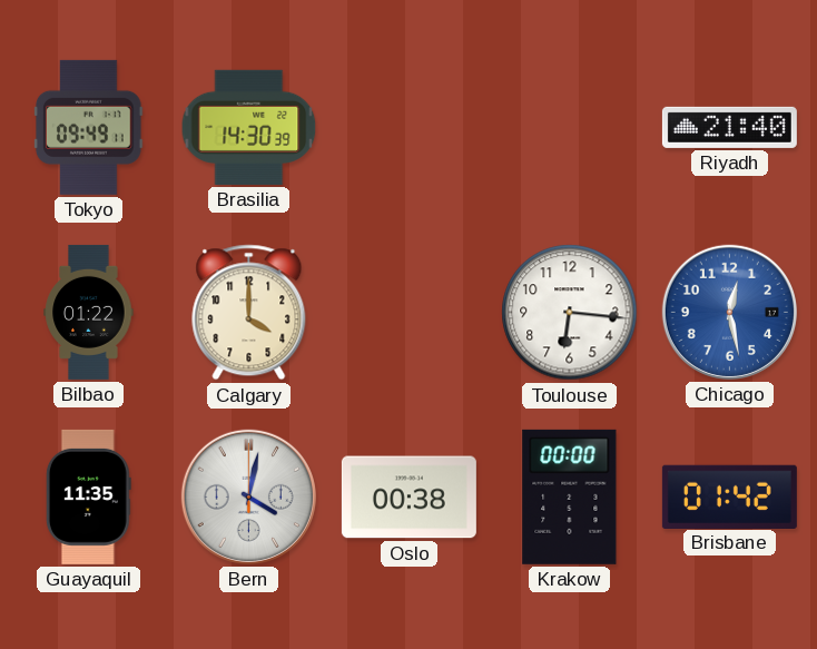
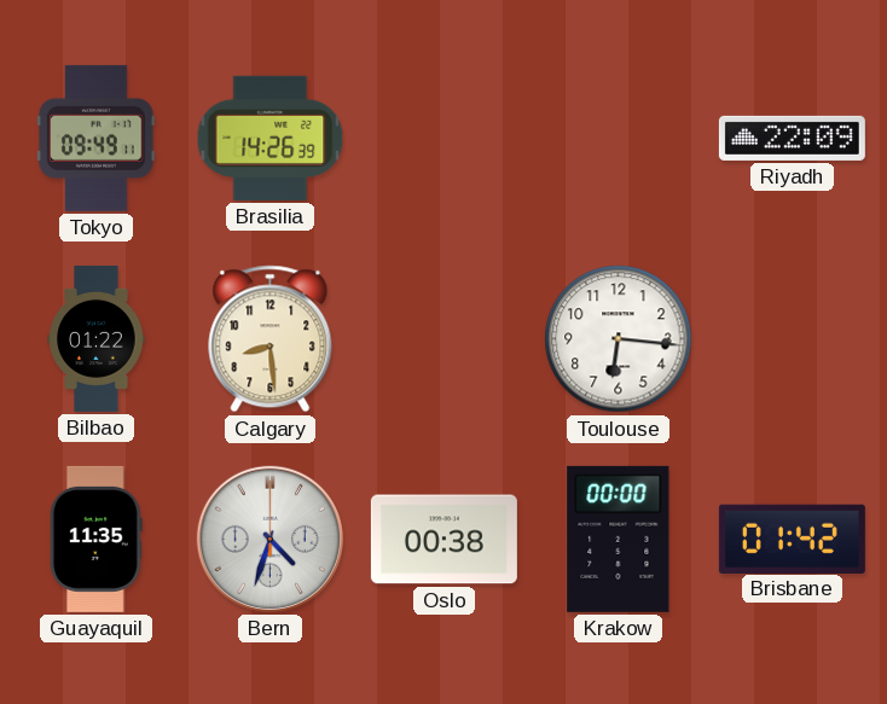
Brasilia: 14:30 -> 14:26
Riyadh: 21:40 -> 22:09
Calgary: 4:00 -> 8:29
Chicago: 12:28 -> none
Bern: 4:02 -> 4:33
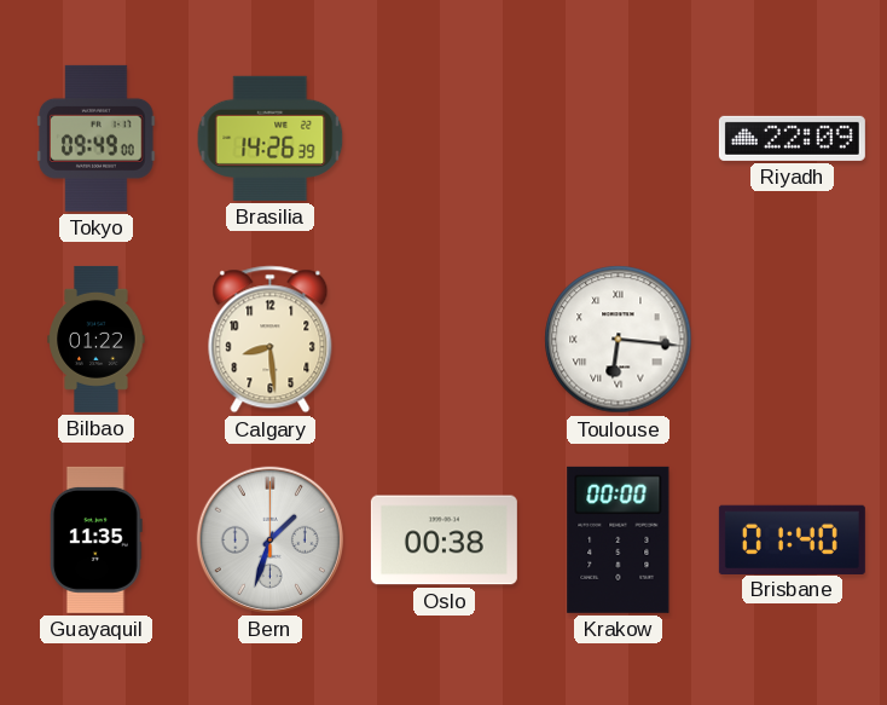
Tokyo: 09:49:11 -> 09:49:00
Toulouse numerals: Arabic -> Roman
Bern: 4:33 -> 1:33
Brisbane: 01:42 -> 01:40
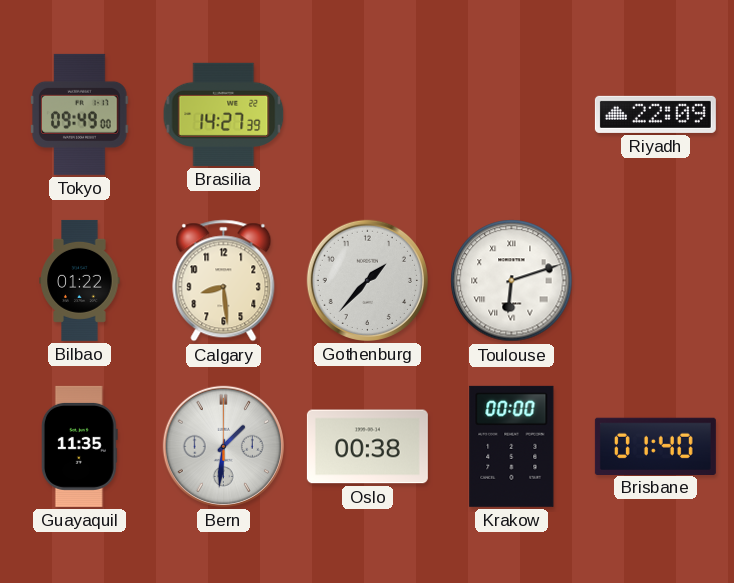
Brasilia: 14:26 -> 14:27
Gothenburg: none -> 1:37
Toulouse: 6:16 -> 6:12
Bern: 1:33 -> 1:31
